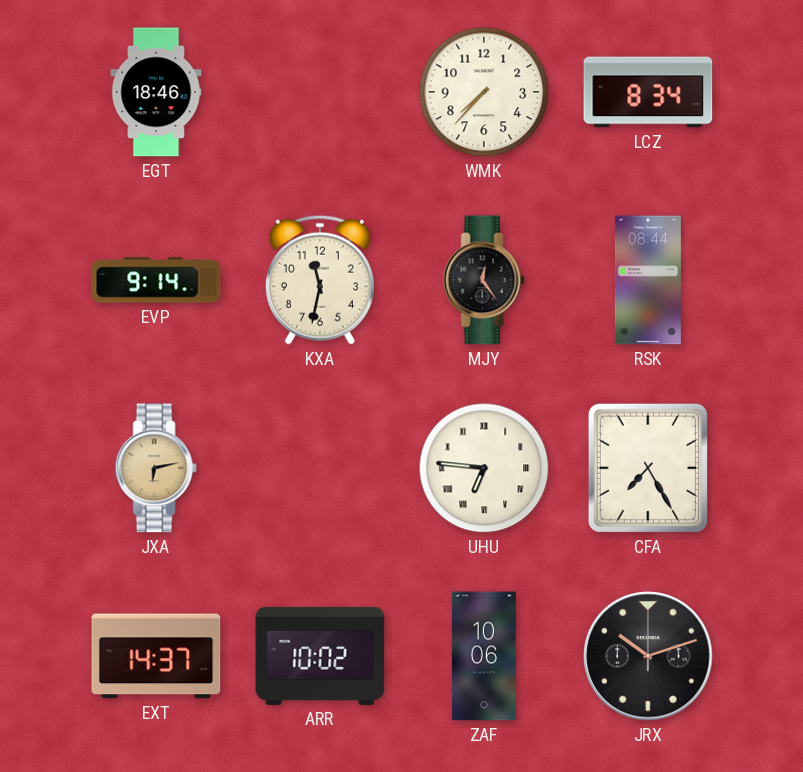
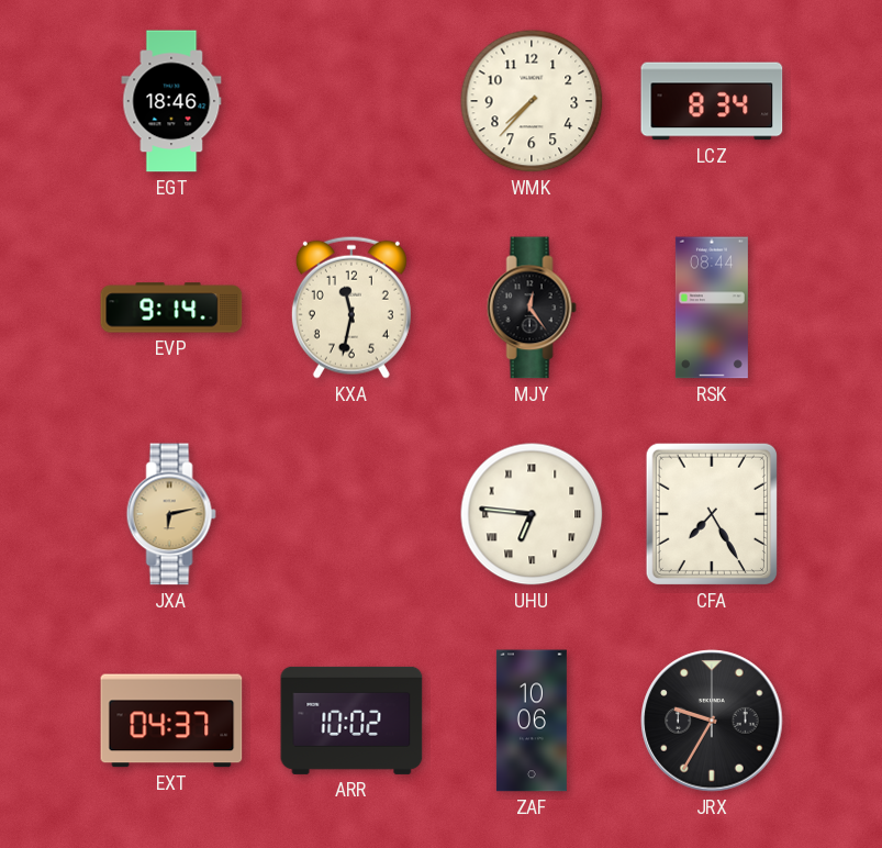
EXT: 14:37 -> 04:37
JRX: 10:12 -> 9:35
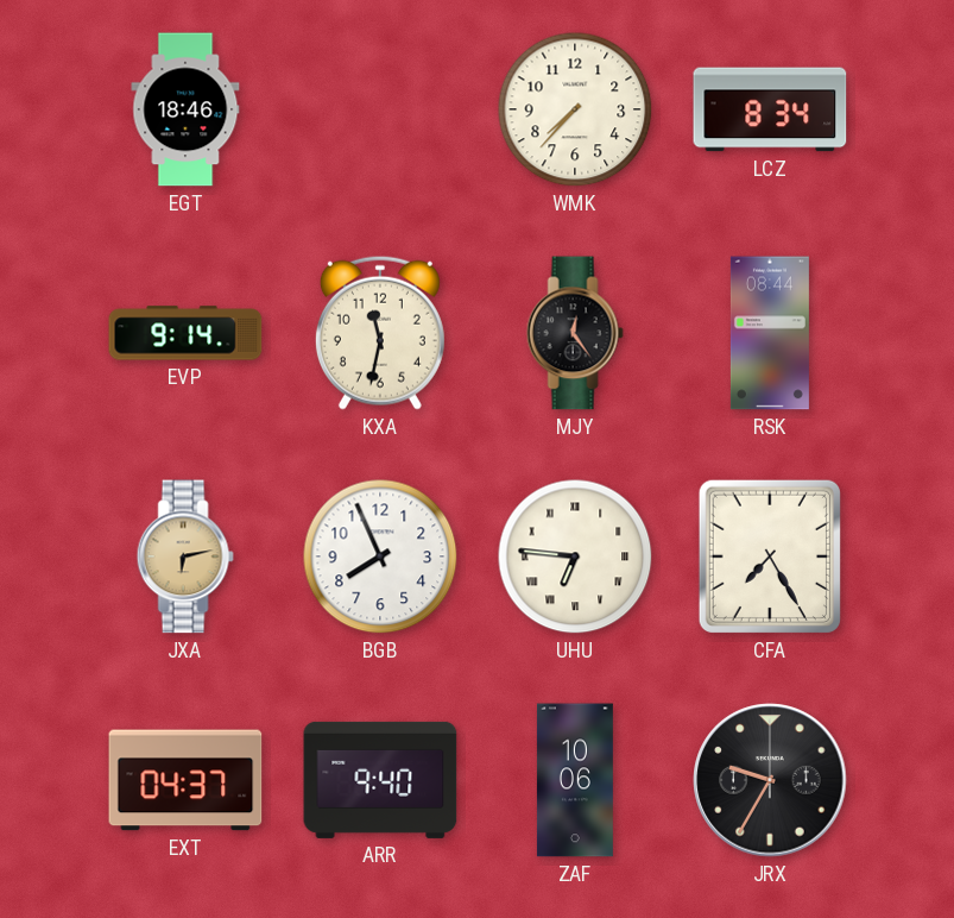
BGB: none -> 7:56
ARR: 10:02 -> 9:40
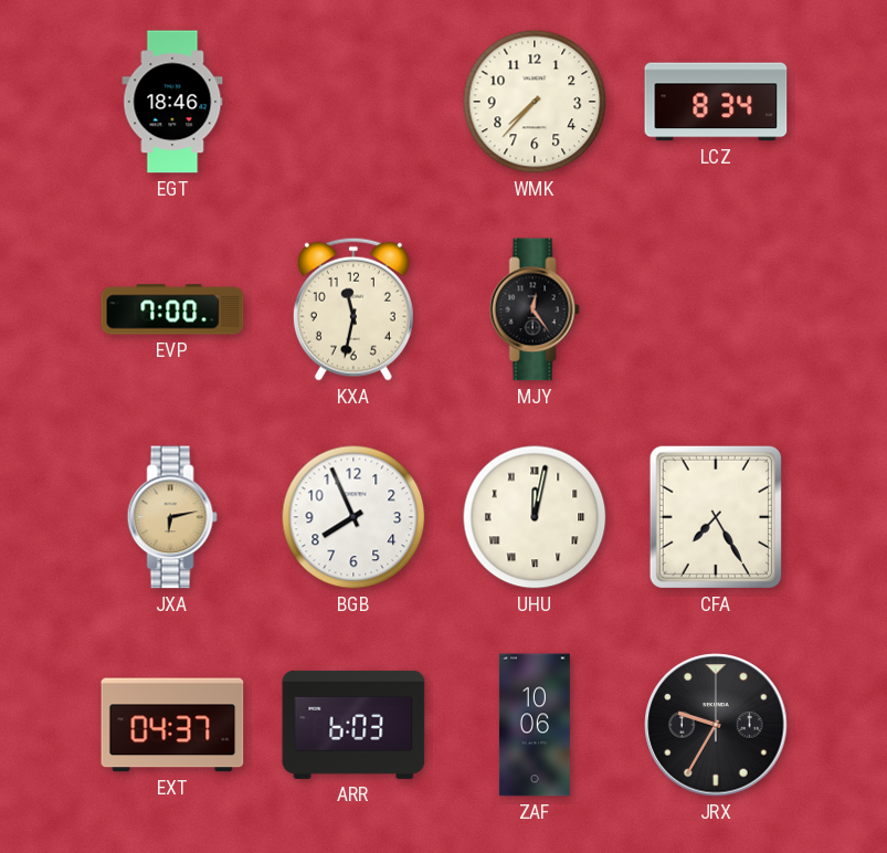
EVP: 9:14 -> 7:00
RSK: 08:44 -> none
UHU: 6:46 -> 12:02
ARR: 9:40 -> 6:03
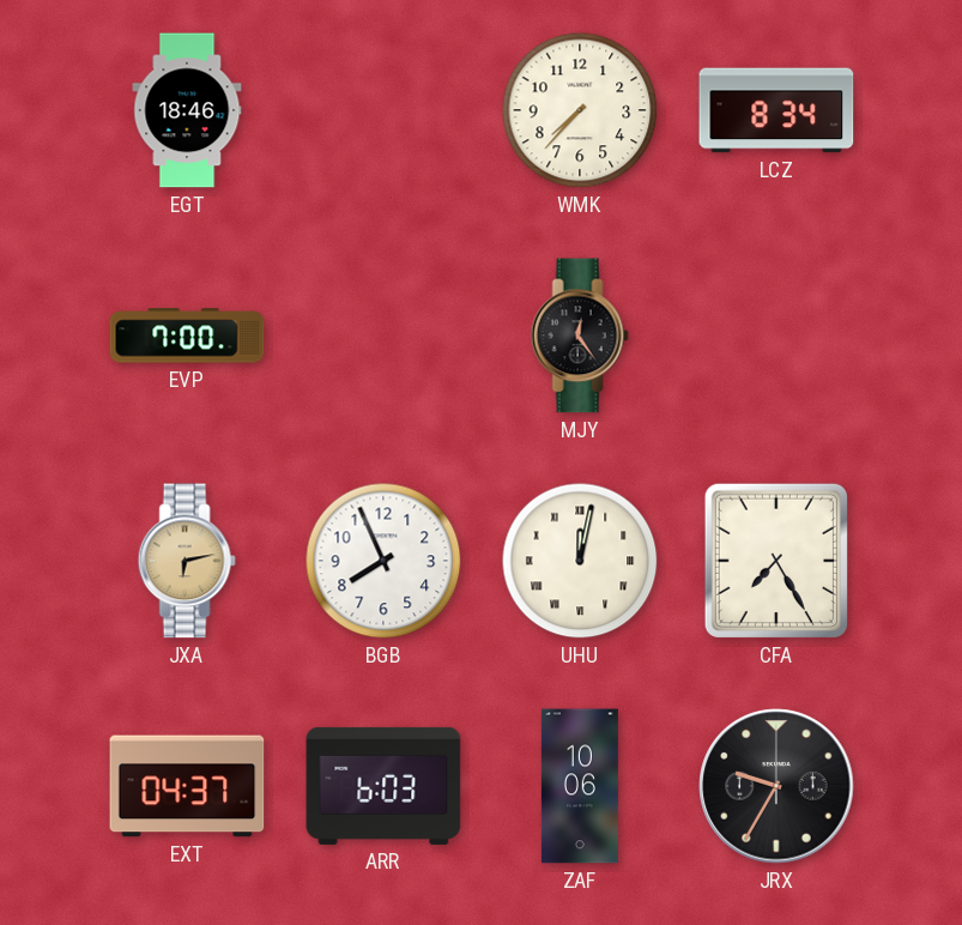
KXA: 11:32 -> none
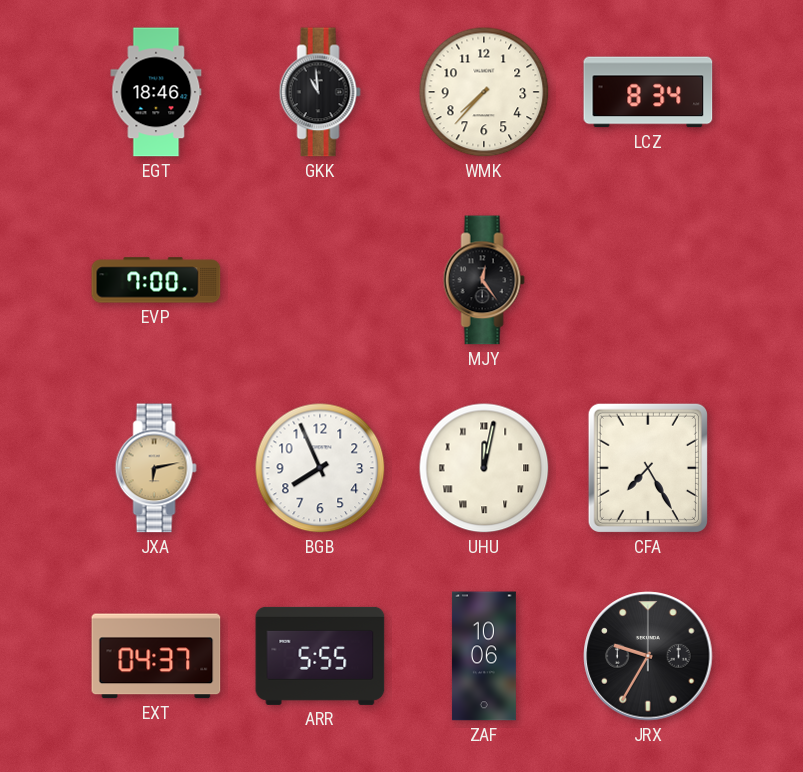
GKK: none -> 10:59
ARR: 6:03 -> 5:55
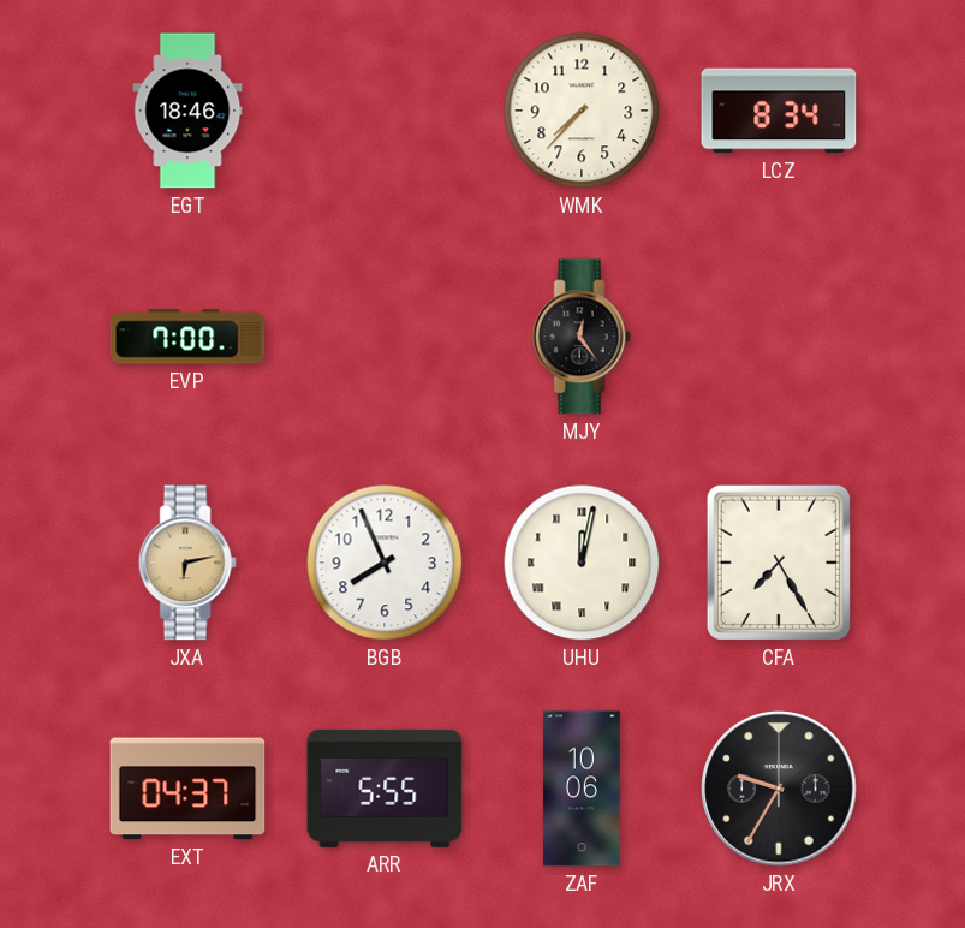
GKK: 10:59 -> none
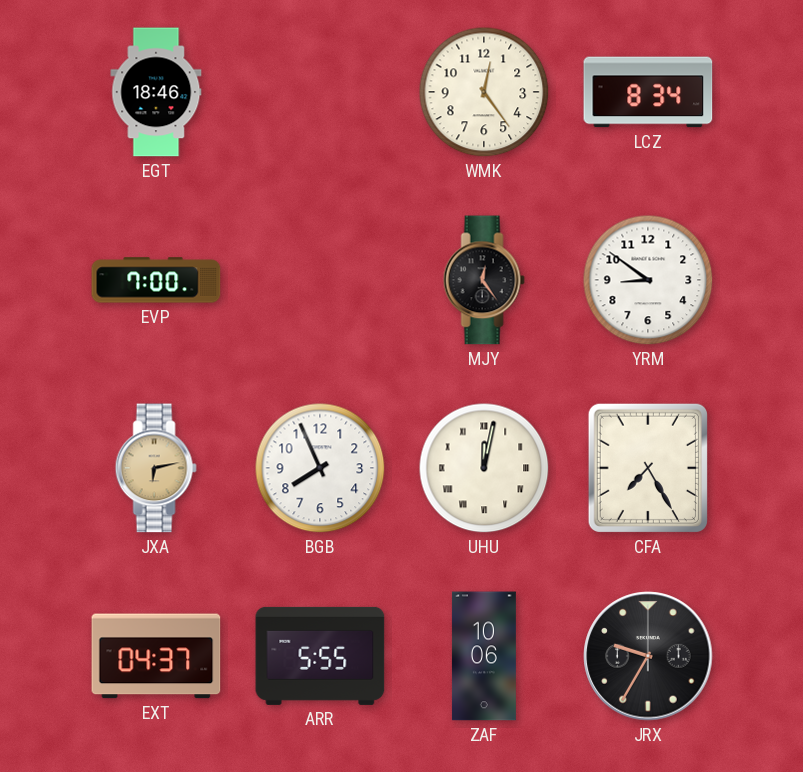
WMK: 7:37 -> 12:24
YRM: none -> 8:51
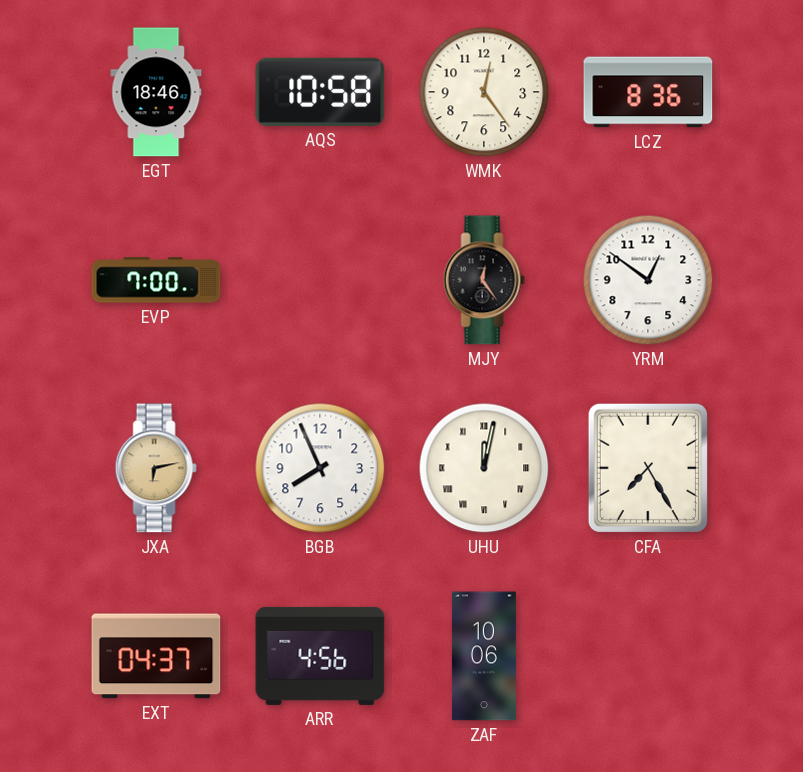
AQS: none -> 10:58
LCZ: 8:34 -> 8:36
YRM: 8:51 -> 12:51
ARR: 5:55 -> 4:56
JRX: 9:35 -> none
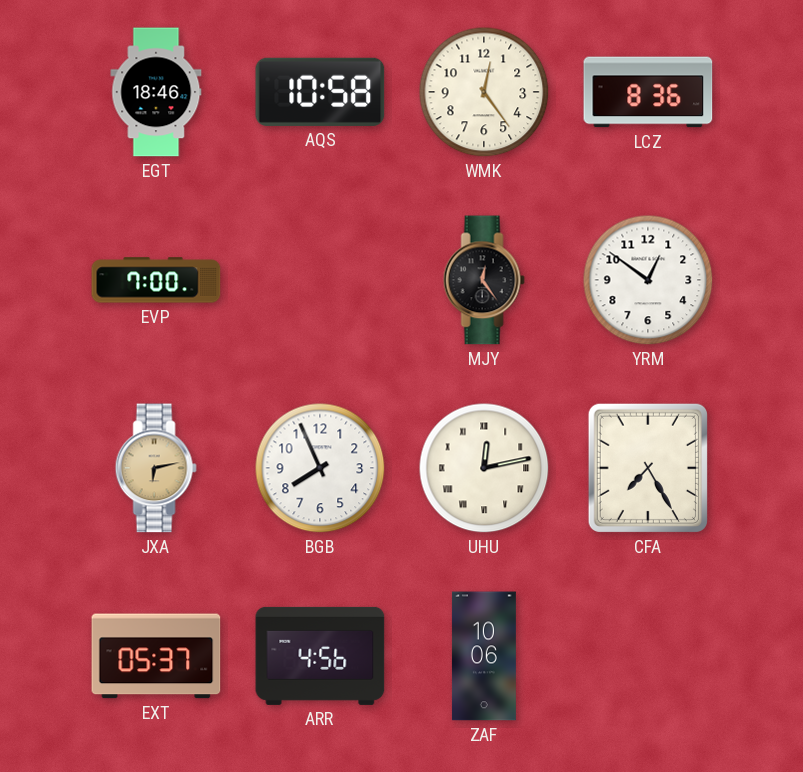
UHU: 12:02 -> 12:13
EXT: 04:37 -> 05:37
